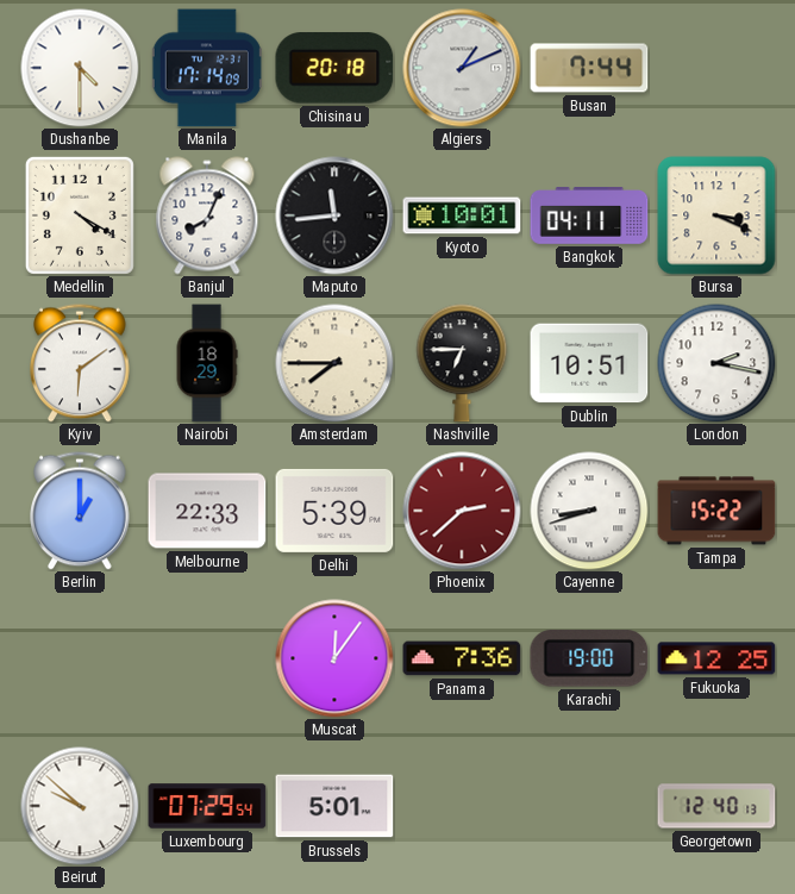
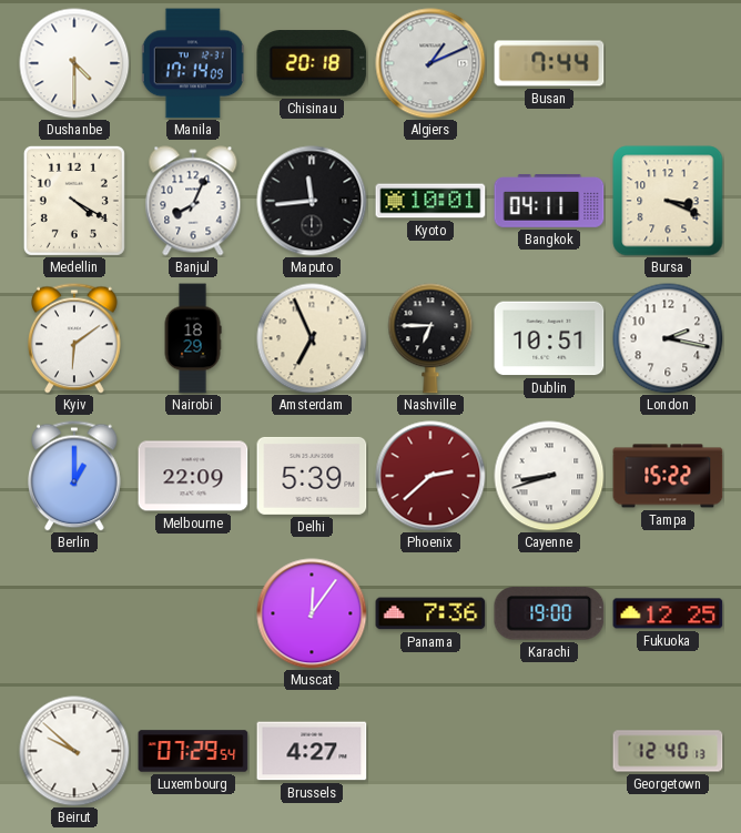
Amsterdam: 7:45 -> 6:56
Melbourne: 22:33 -> 22:09
Brussels: 5:01 -> 4:27
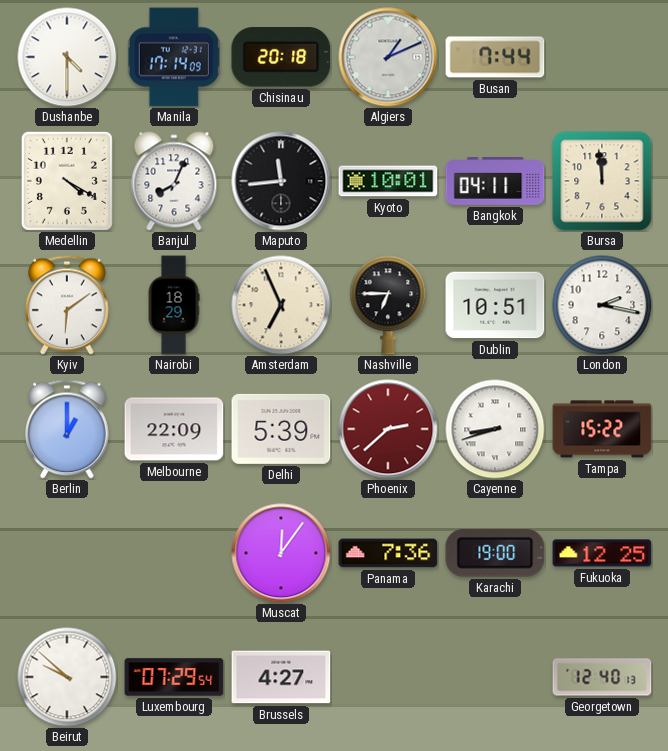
Bursa: 3:19 -> 11:59
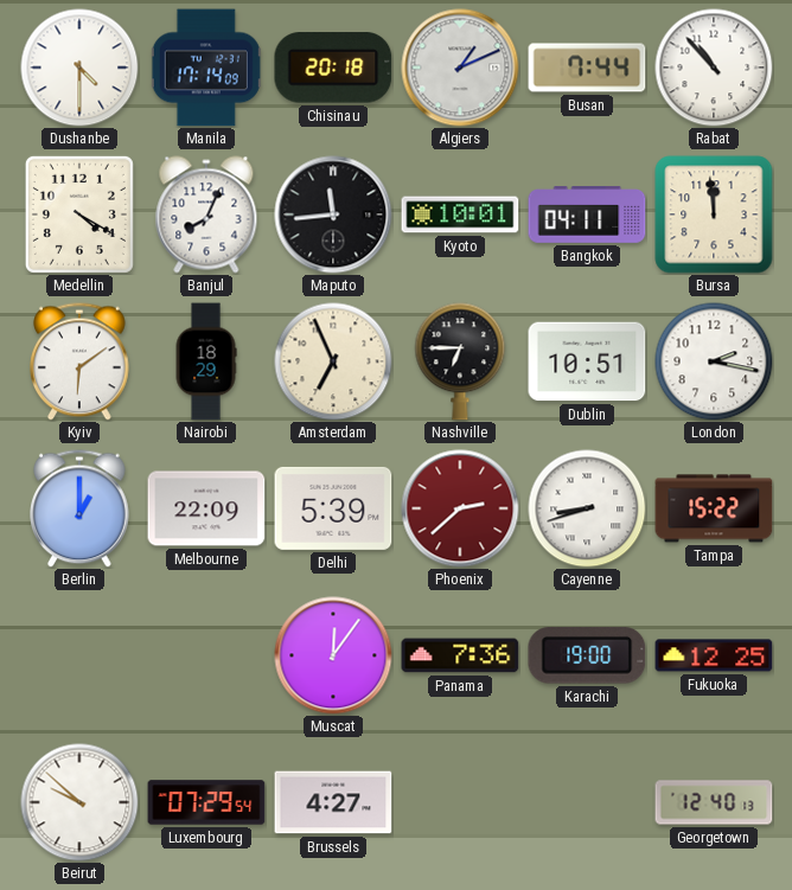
Rabat: none -> 10:53
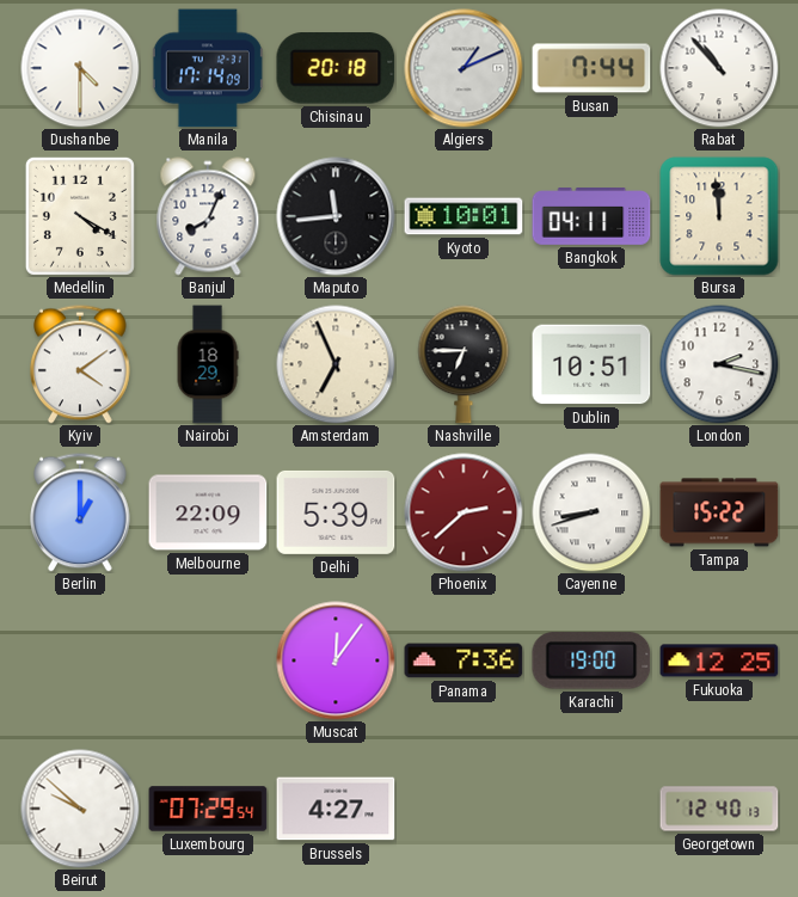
Kyiv: 6:09 -> 4:09
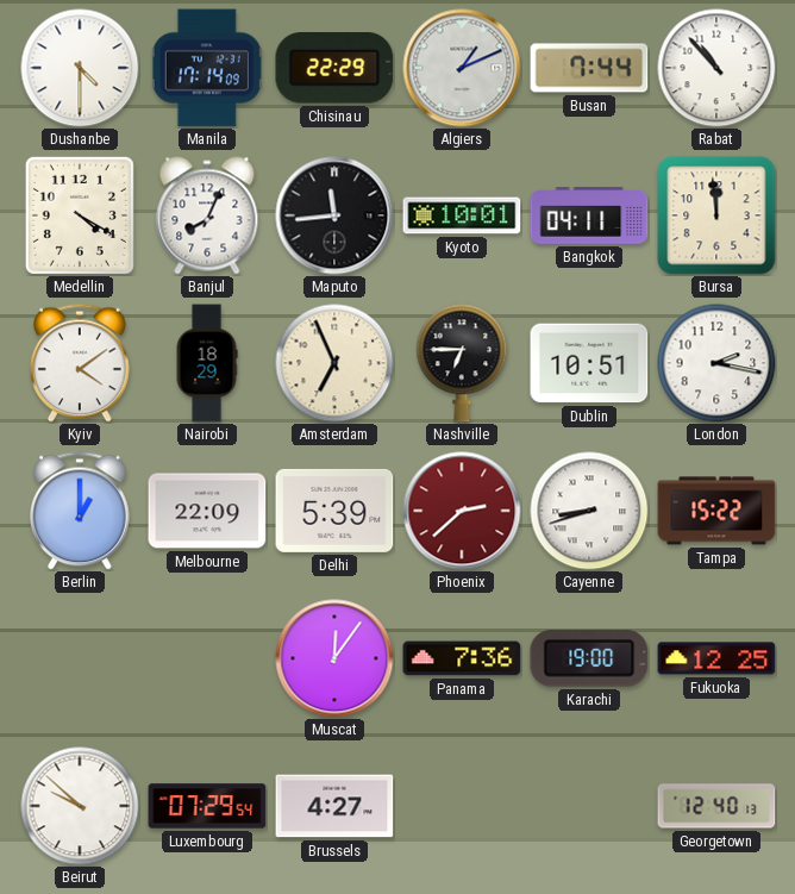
Chisinau: 20:18 -> 22:29
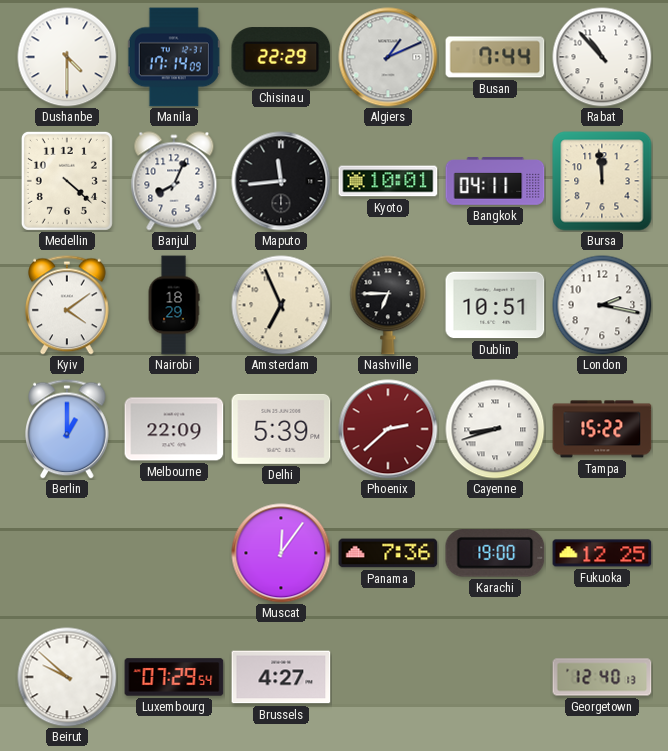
Medellin: 4:20 -> 4:22
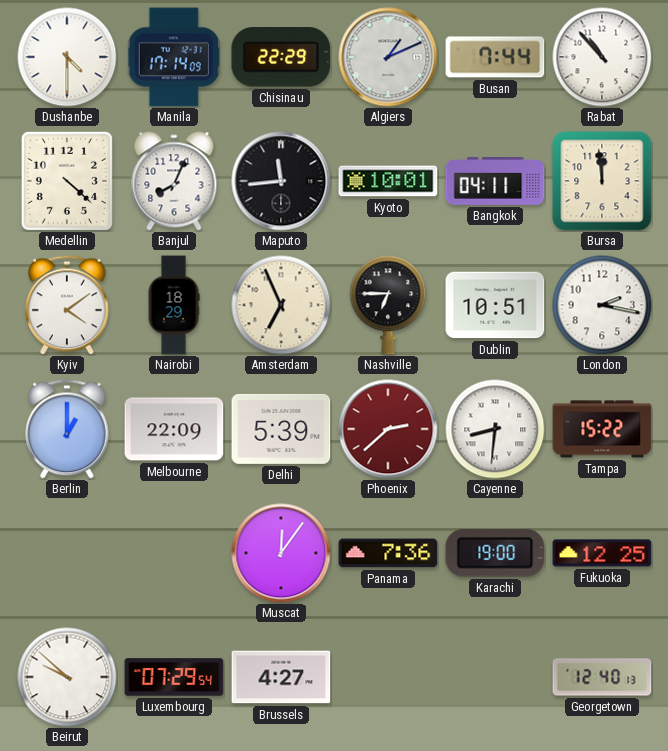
Cayenne: 8:42 -> 8:31
